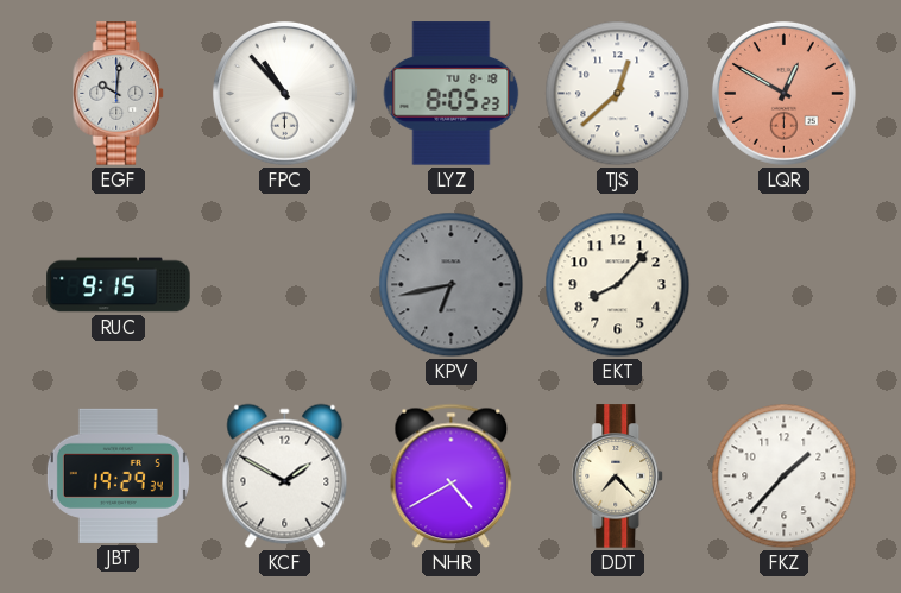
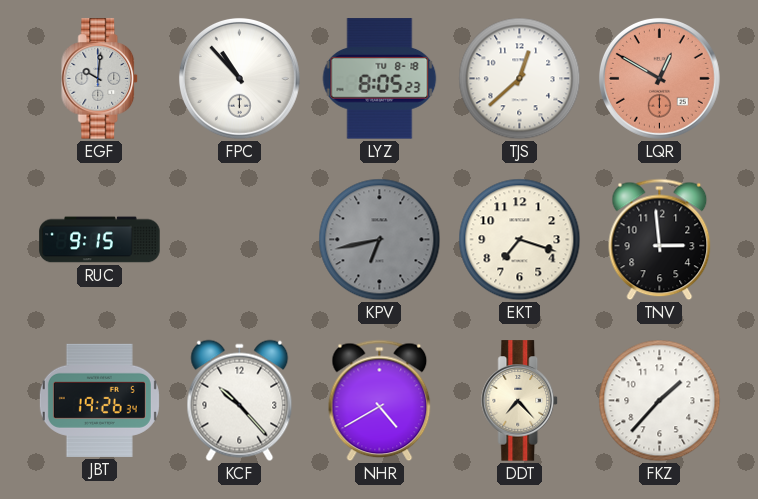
EKT: 8:07 -> 7:18
TNV: none -> 2:59
JBT: 19:29 -> 19:26
KCF: 1:50 -> 10:23
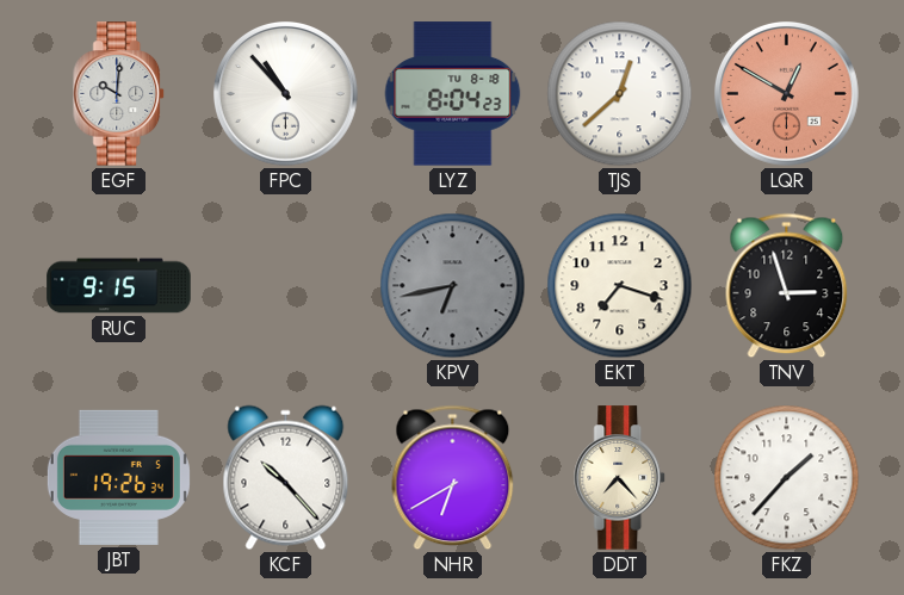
LYZ: 8:05 -> 8:04
TNV: 2:59 -> 2:57
NHR: 4:40 -> 6:40
